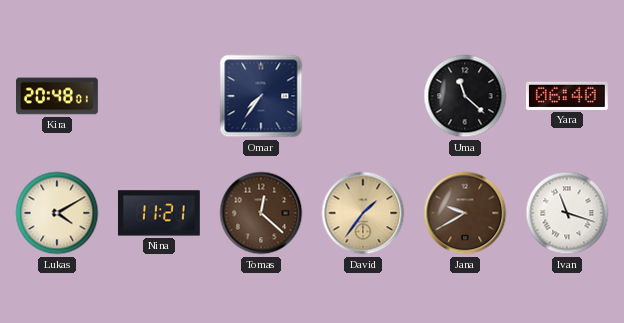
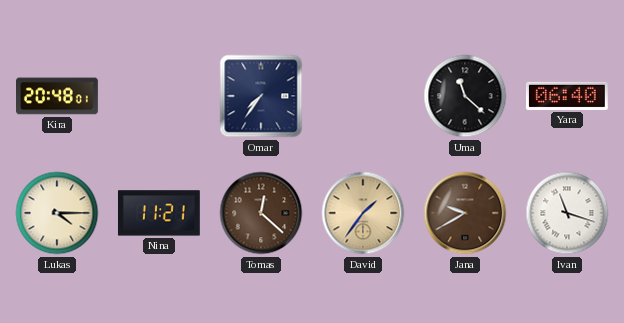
Lukas: 4:10 -> 4:15
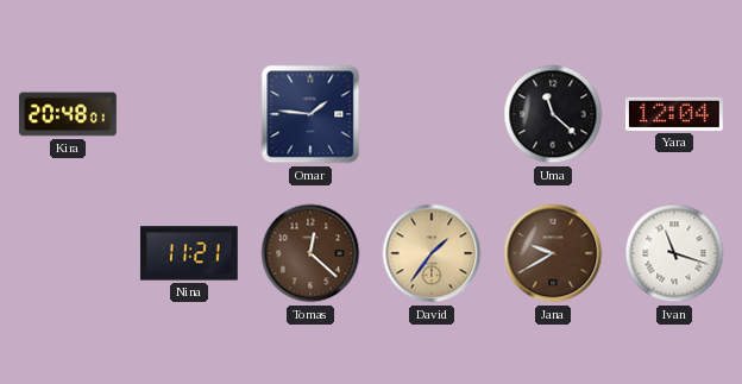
Omar: 7:36 -> 1:46
Yara: 06:40 -> 12:04
Lukas: 4:15 -> none
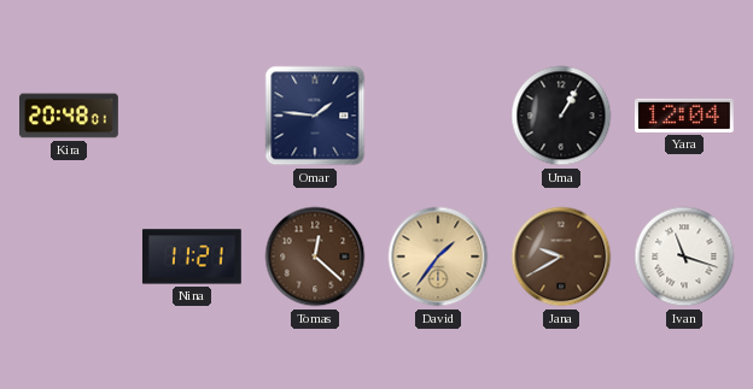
Uma: 11:22 -> 1:05
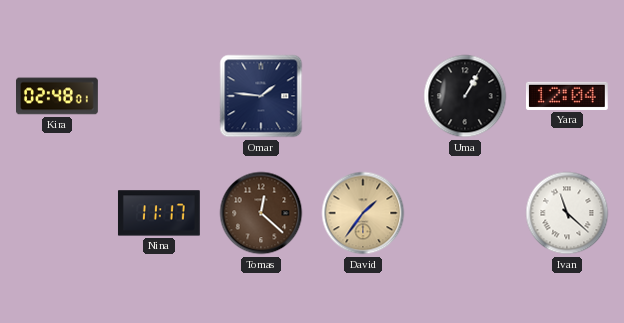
Kira: 20:48 -> 02:48
Nina: 11:21 -> 11:17
Jana: 9:40 -> none
Ivan: 11:18 -> 11:22
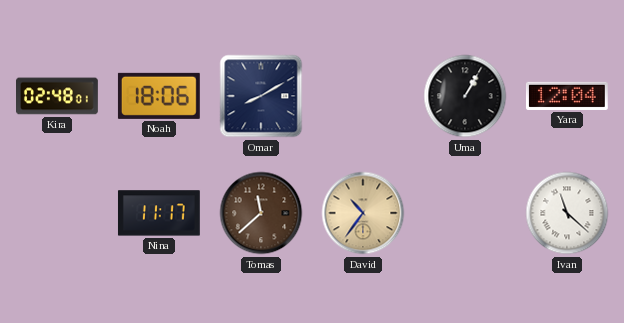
Noah: none -> 18:06
Omar: 1:46 -> 8:10
Tomas: 12:22 -> 11:38
David: 1:36 -> 10:36
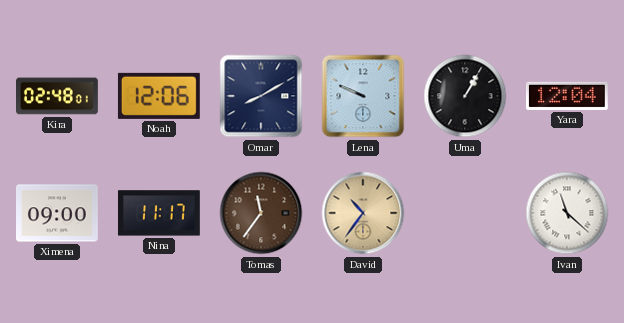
Noah: 18:06 -> 12:06
Lena: none -> 9:49
Ximena: none -> 09:00
Tomas: 11:38 -> 11:36
